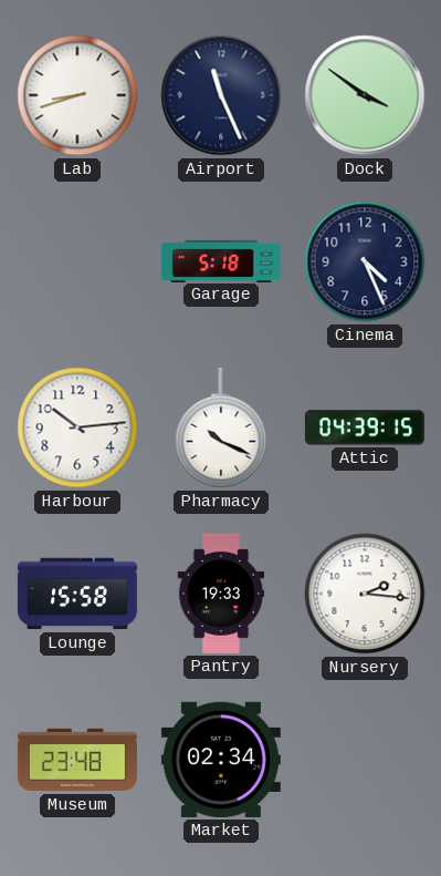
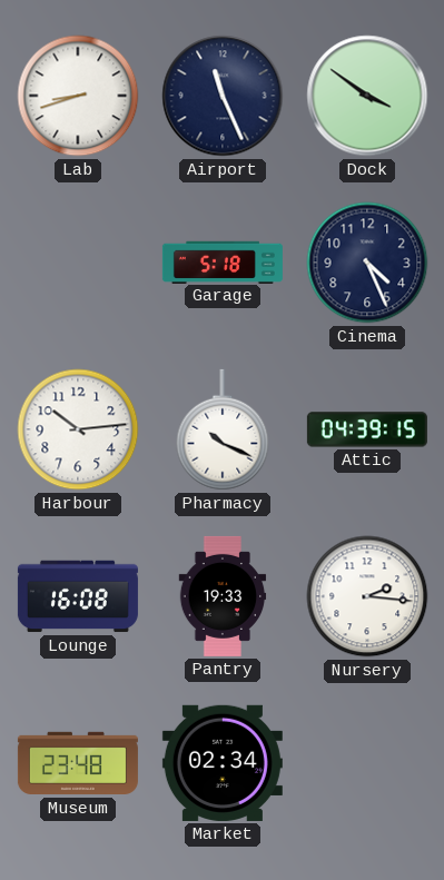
Lounge: 15:58 -> 16:08
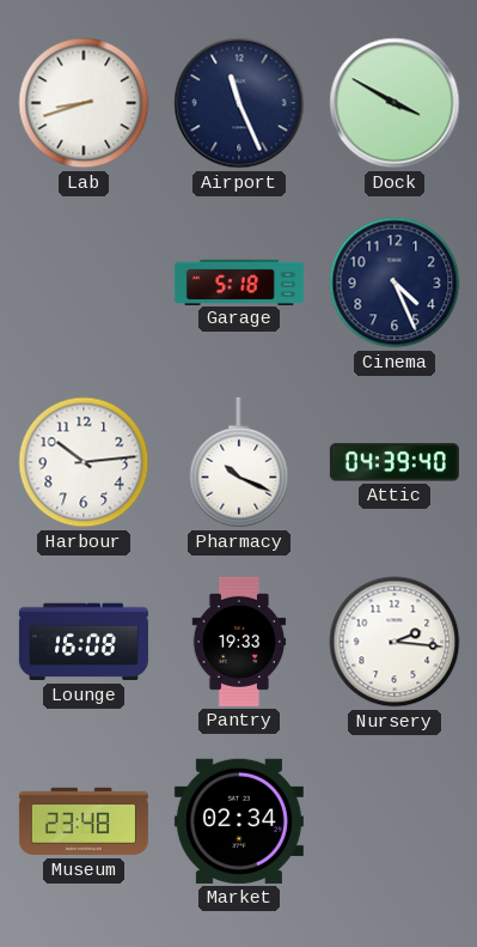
Dock: 3:51 -> 3:50
Attic: 04:39:15 -> 04:39:40
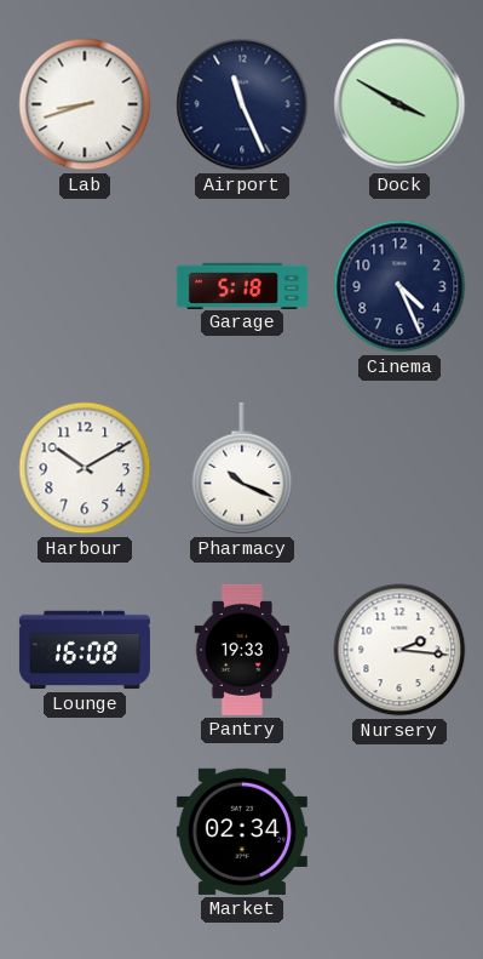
Harbour: 10:14 -> 10:10
Attic: 04:39 -> none
Museum: 23:48 -> none
